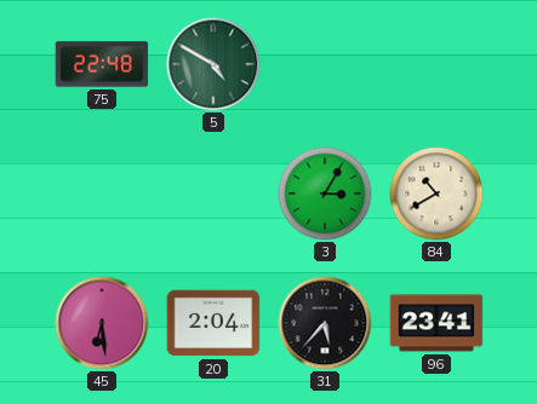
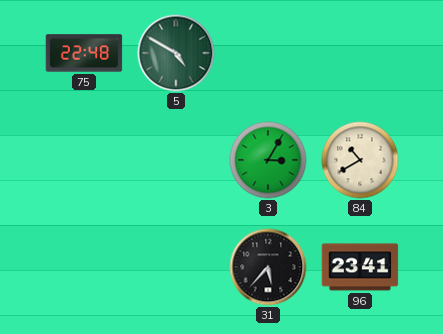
45: 6:29 -> none
20: 2:04 -> none
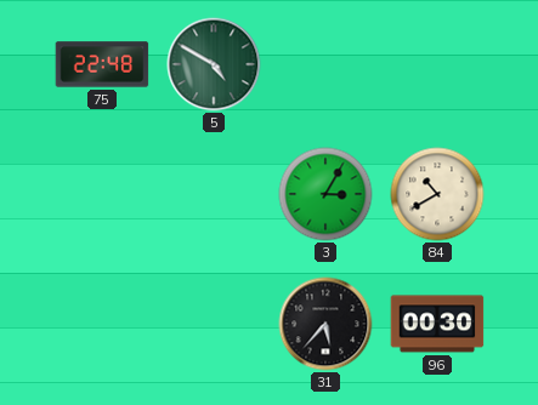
96: 23:41 -> 00:30
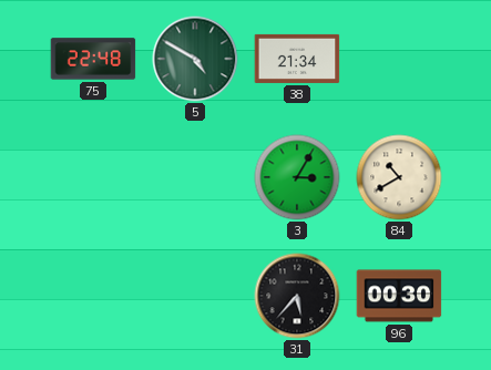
38: none -> 21:34
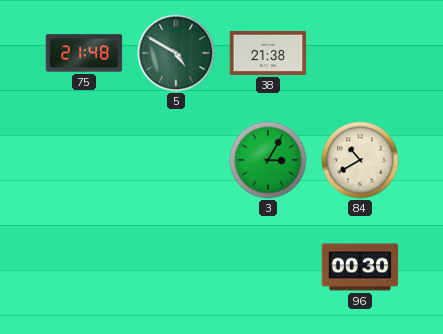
75: 22:48 -> 21:48
38: 21:34 -> 21:38
31: 5:37 -> none
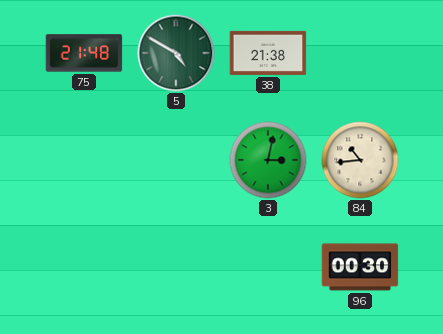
3: 3:05 -> 3:02
84: 10:40 -> 10:44
